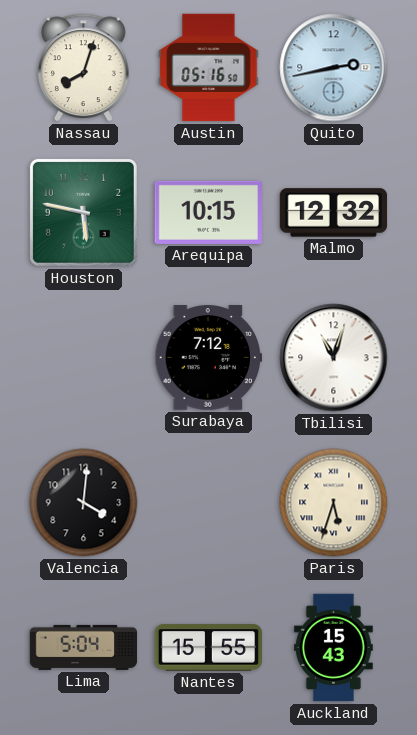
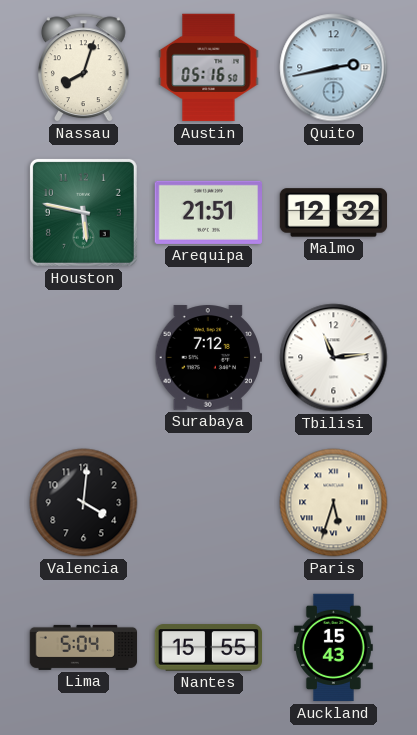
Arequipa: 10:15 -> 21:51
Tbilisi: 11:03 -> 11:14
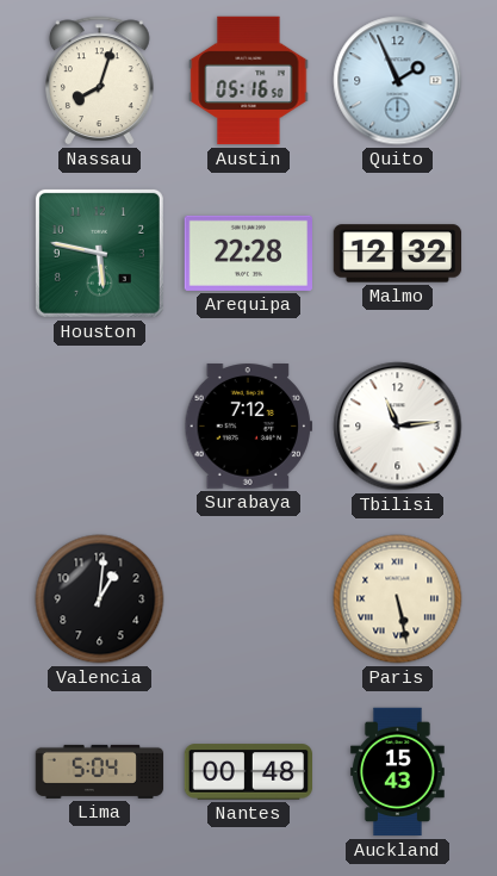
Quito: 2:43 -> 1:56
Arequipa: 21:51 -> 22:28
Valencia: 4:01 -> 1:01
Paris: 5:33 -> 5:28
Nantes: 15:55 -> 00:48
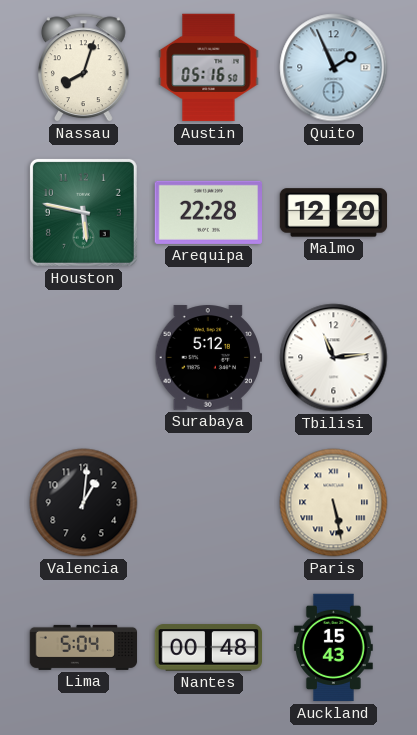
Malmo: 12:32 -> 12:20
Surabaya: 7:12 -> 5:12
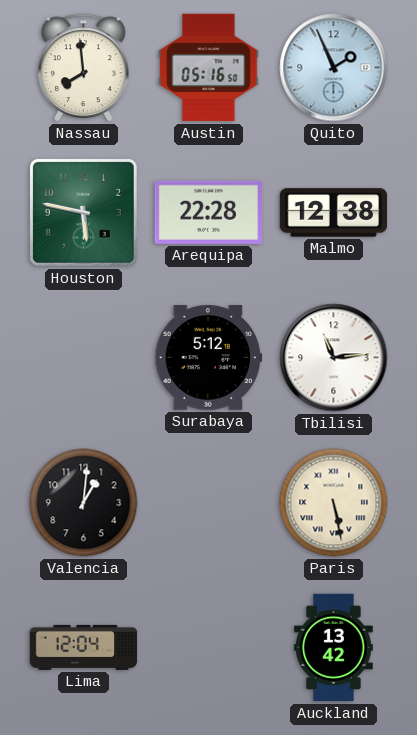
Nassau: 8:03 -> 7:59
Malmo: 12:20 -> 12:38
Lima: 5:04 -> 12:04
Nantes: 00:48 -> none
Auckland: 15:43 -> 13:42
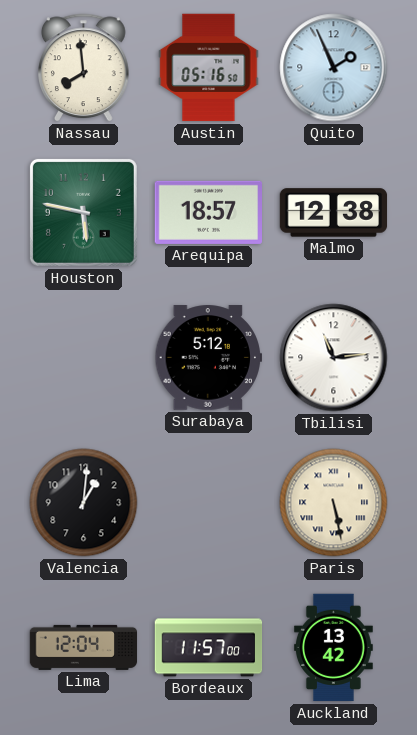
Arequipa: 22:28 -> 18:57
Bordeaux: none -> 11:57
